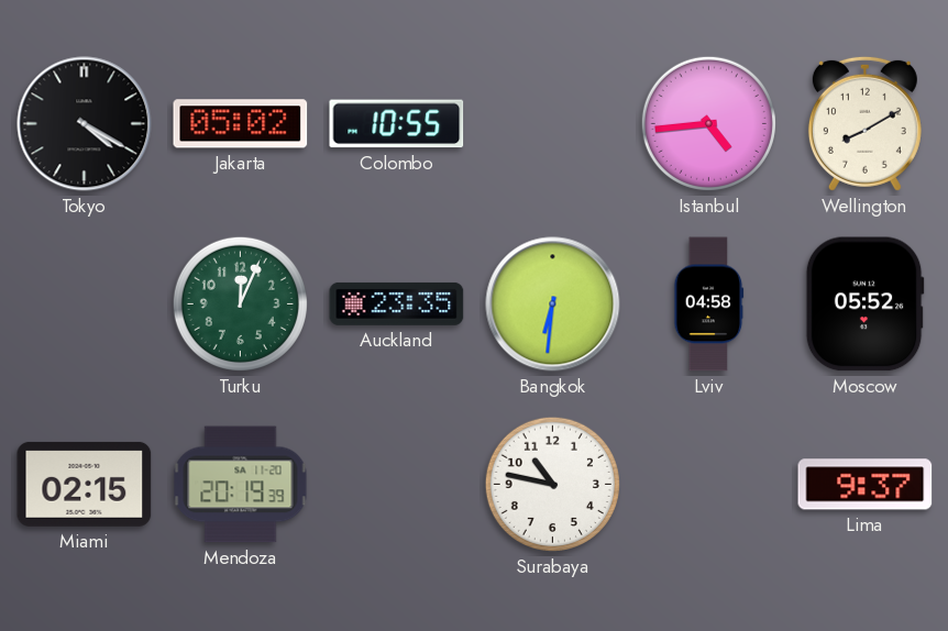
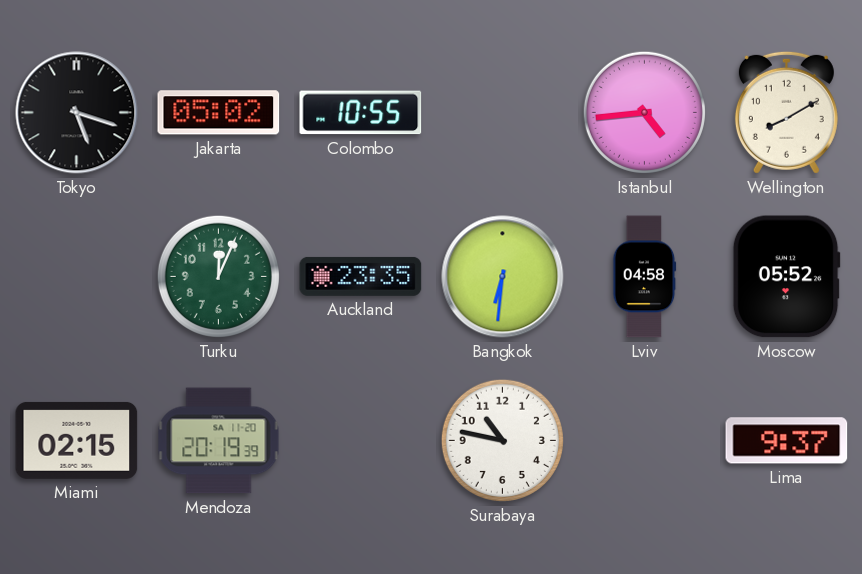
Tokyo: 4:20 -> 5:18
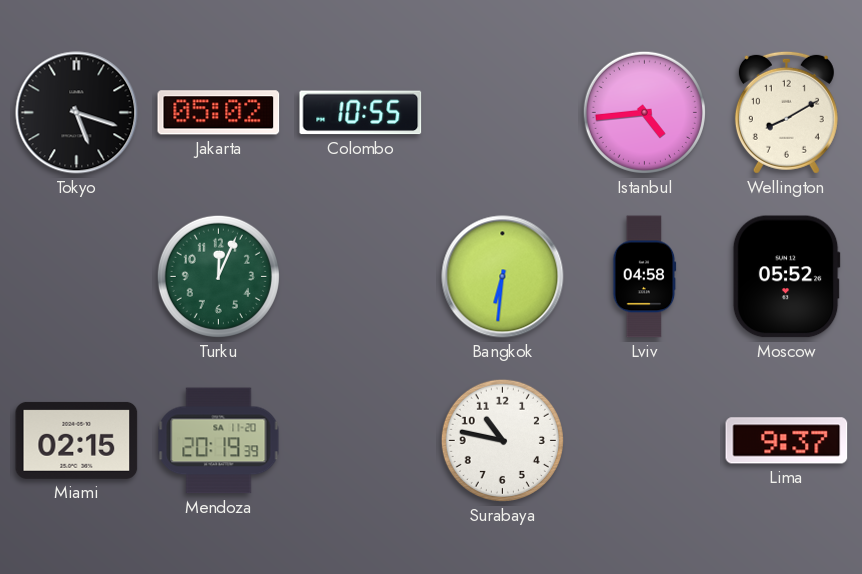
Auckland: 23:35 -> none
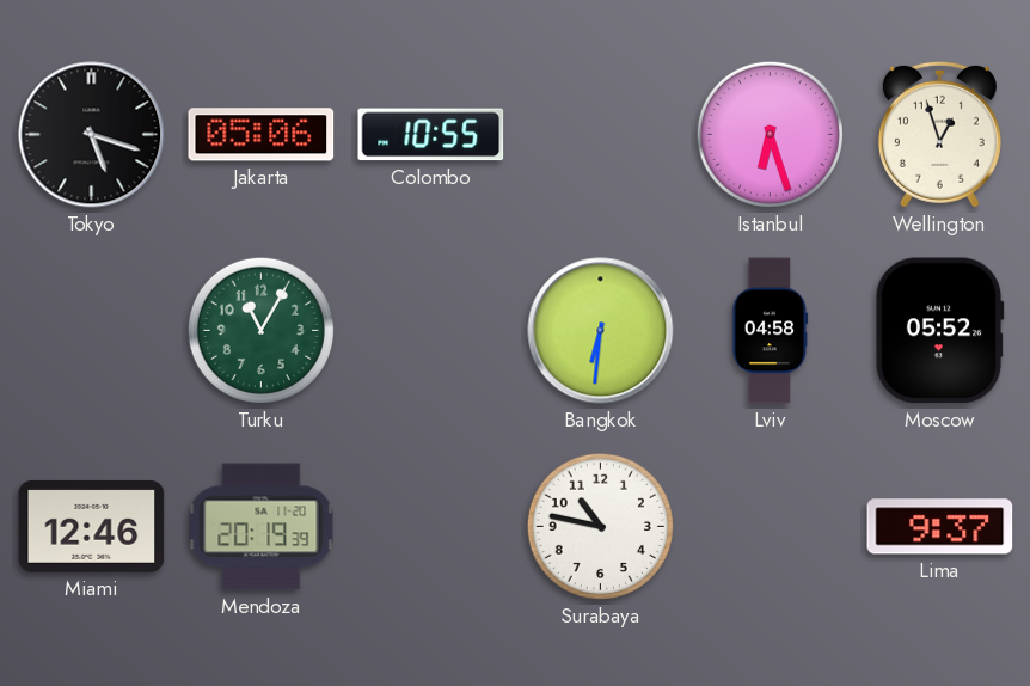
Jakarta: 05:02 -> 05:06
Istanbul: 4:44 -> 6:27
Wellington: 8:10 -> 12:57
Turku: 12:04 -> 11:05
Miami: 02:15 -> 12:46
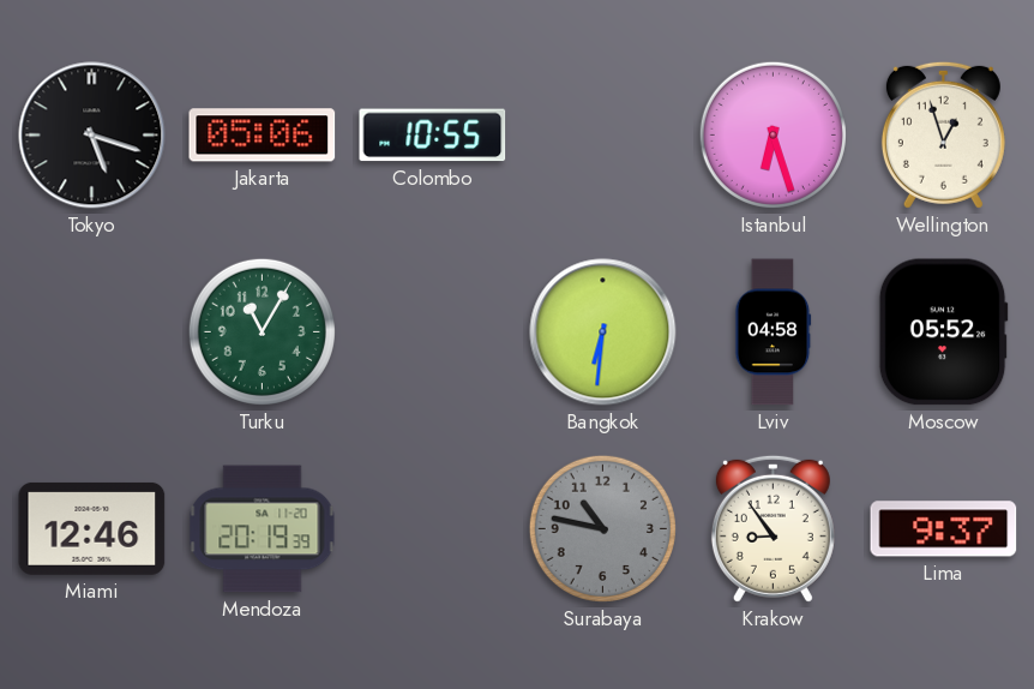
Surabaya dial: white -> grey
Krakow: none -> 8:54
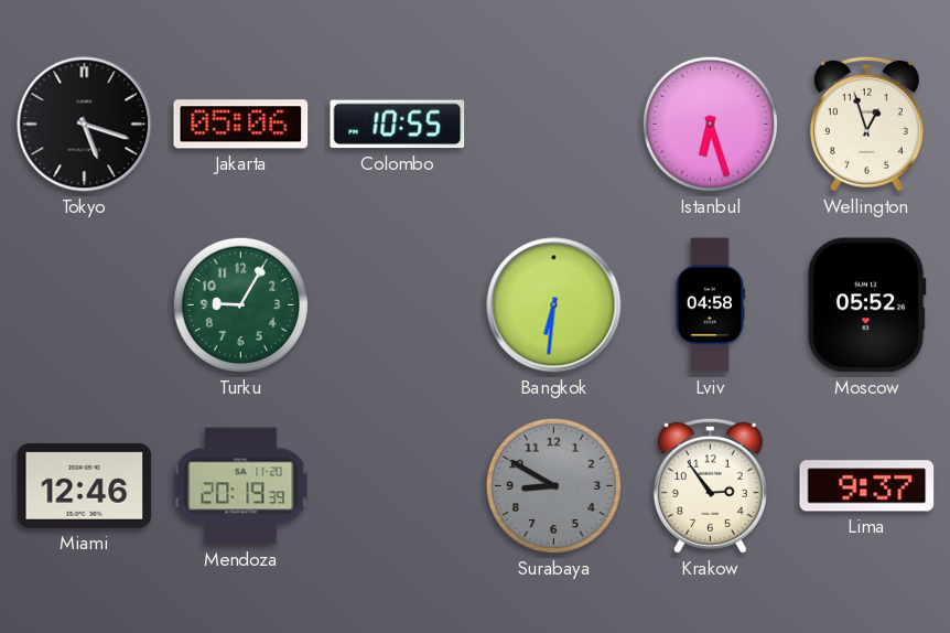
Turku: 11:05 -> 9:05
Surabaya: 10:47 -> 8:50
Krakow: 8:54 -> 2:54
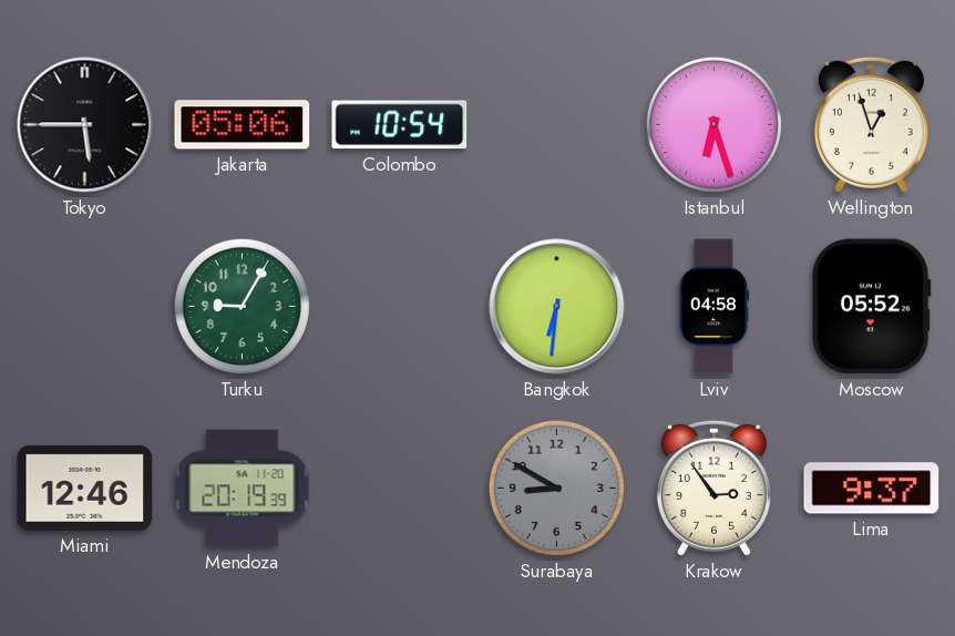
Tokyo: 5:18 -> 5:45
Colombo: 10:55 -> 10:54
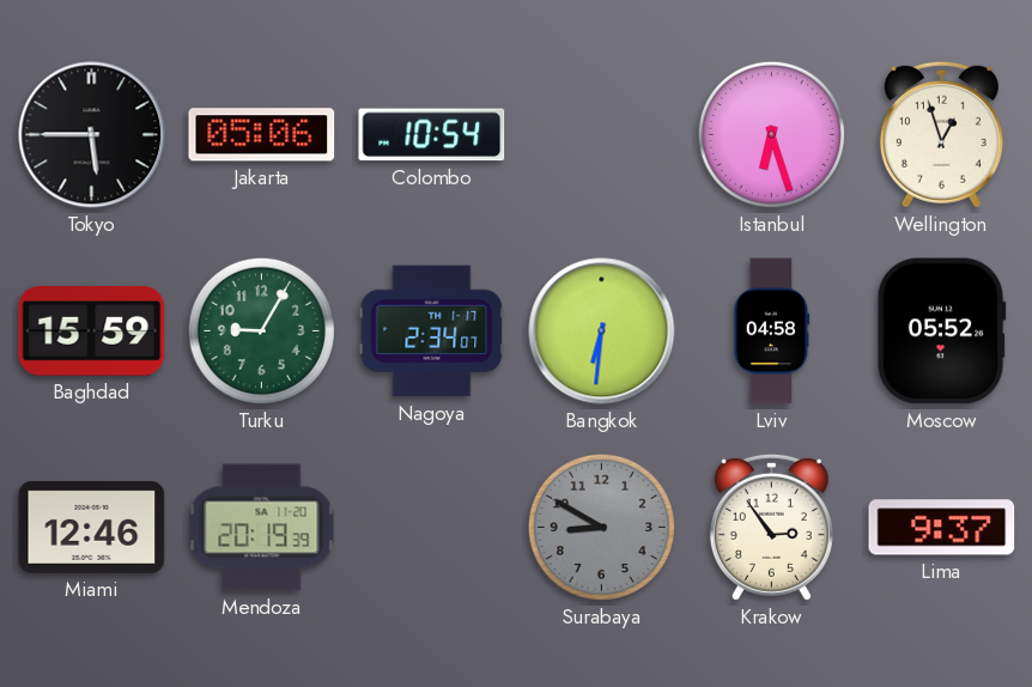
Baghdad: none -> 15:59
Nagoya: none -> 2:34
